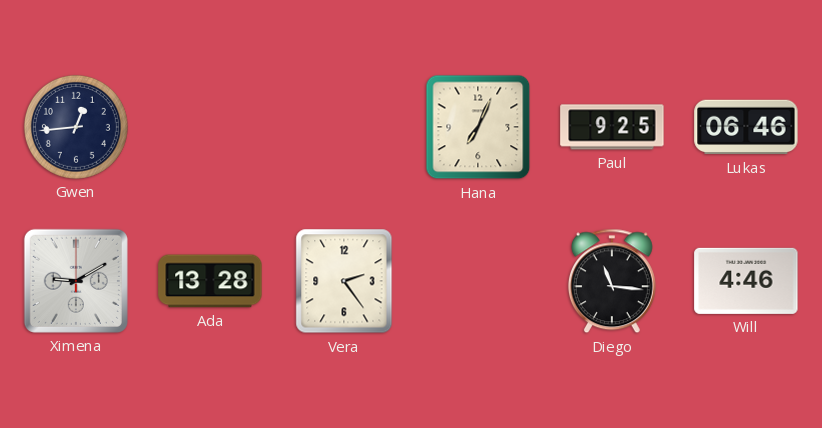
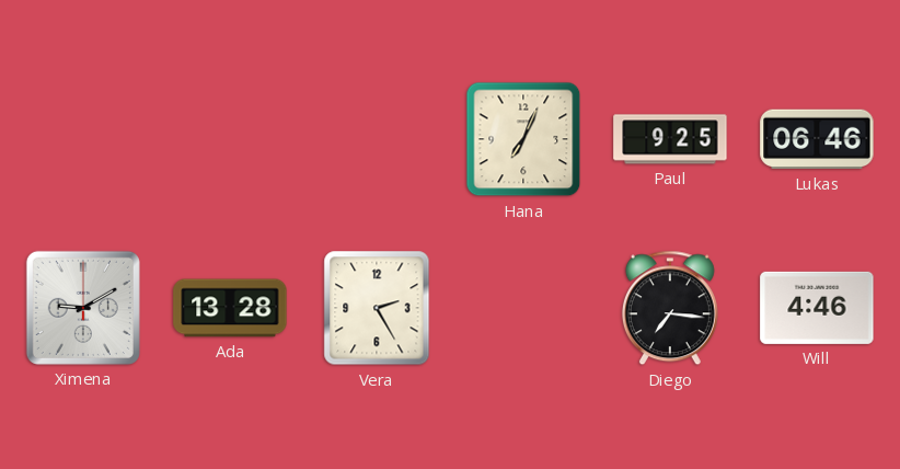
Gwen: 12:44 -> none
Vera: 2:24 -> 2:25
Diego: 11:16 -> 7:16
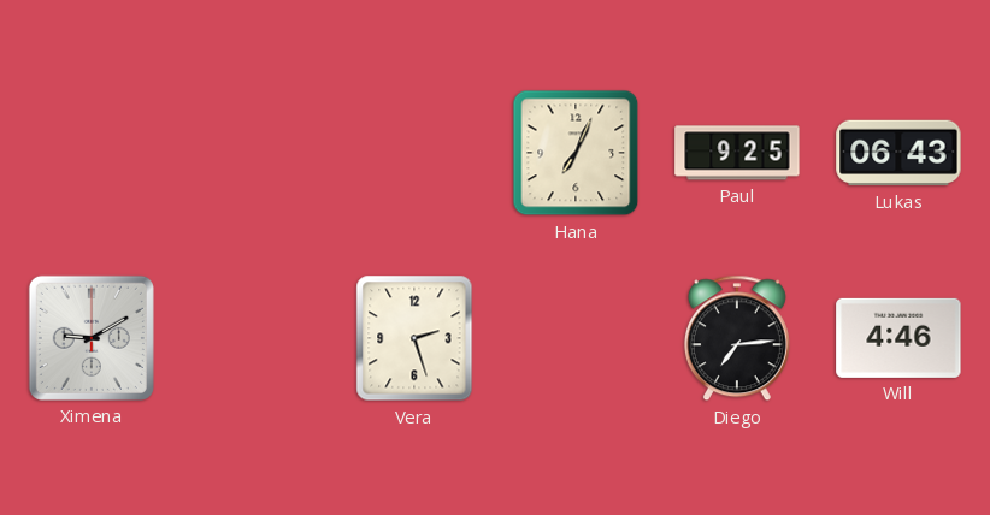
Lukas: 06:46 -> 06:43
Ada: 13:28 -> none
Vera: 2:25 -> 2:27
Diego: 7:16 -> 7:14
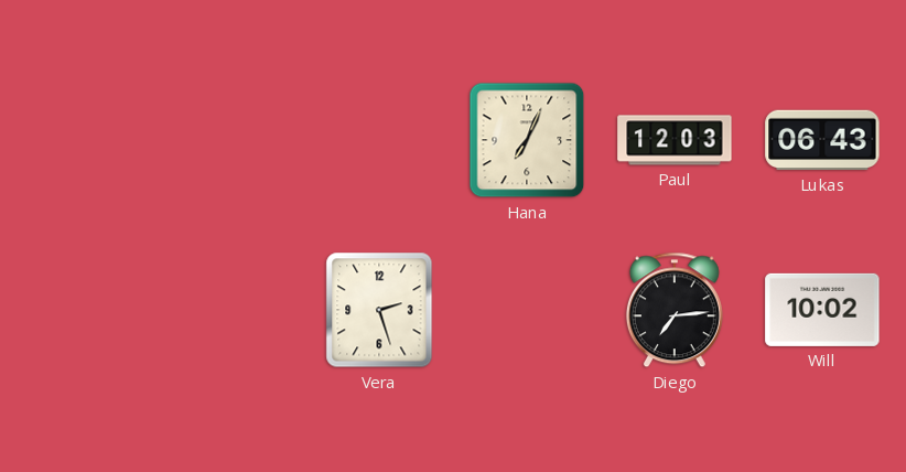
Paul: 9:25 -> 12:03
Ximena: 9:10 -> none
Will: 4:46 -> 10:02
